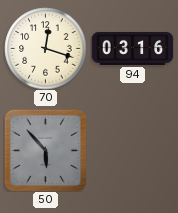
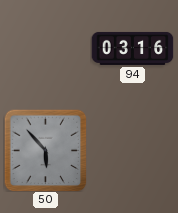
70: 12:18 -> none
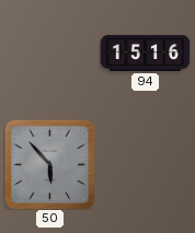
94: 03:16 -> 15:16
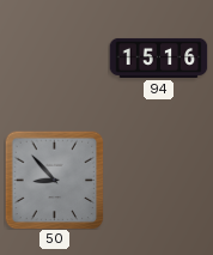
50: 5:53 -> 8:53
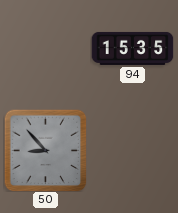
94: 15:16 -> 15:35
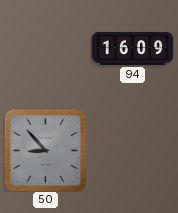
94: 15:35 -> 16:09
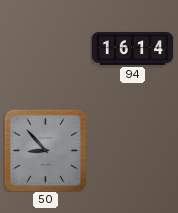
94: 16:09 -> 16:14
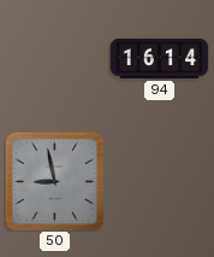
50: 8:53 -> 8:58
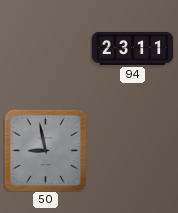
94: 16:14 -> 23:11
